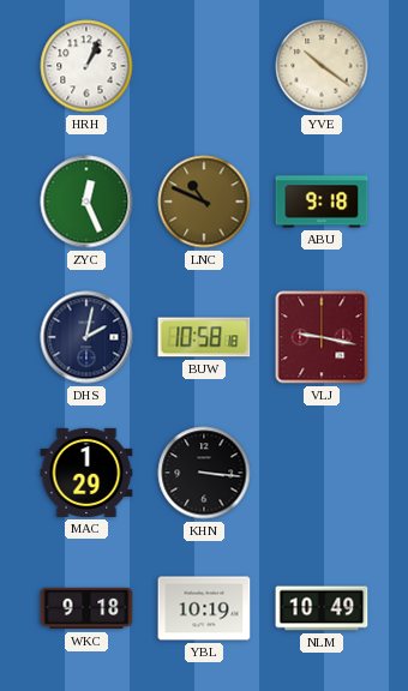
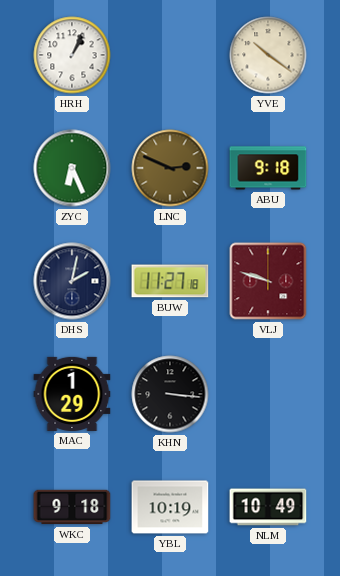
ZYC: 12:26 -> 6:26
LNC: 10:49 -> 2:49
BUW: 10:58 -> 11:27
VLJ: 9:17 -> 9:48
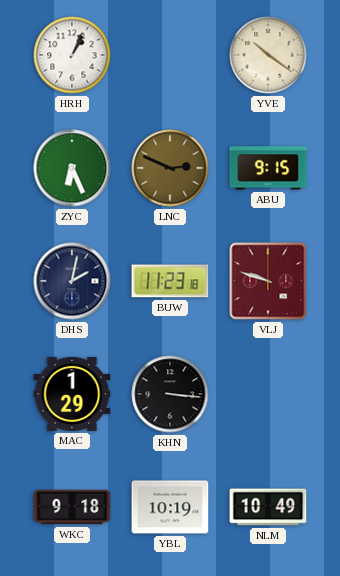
ABU: 9:18 -> 9:15
BUW: 11:27 -> 11:23
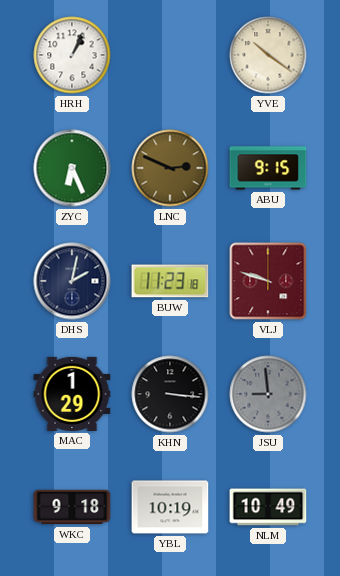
JSU: none -> 8:59
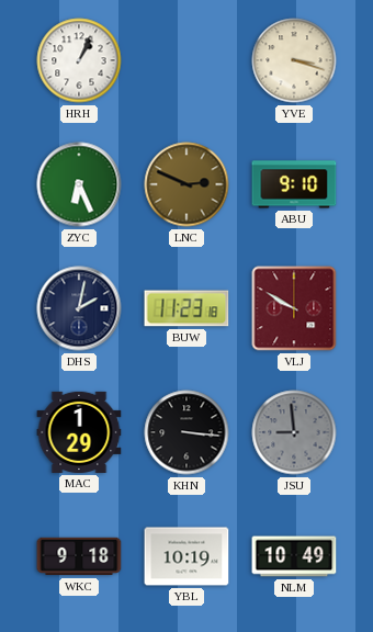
YVE: 10:21 -> 3:18
ABU: 9:15 -> 9:10
VLJ: 9:48 -> 9:50
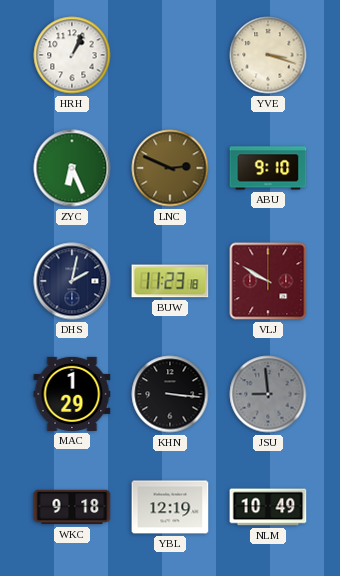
YBL: 10:19 -> 12:19
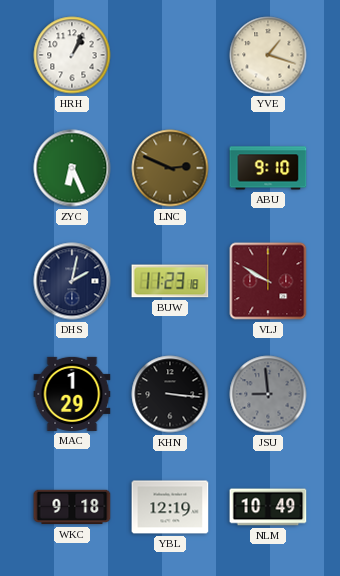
YVE: 3:18 -> 1:18
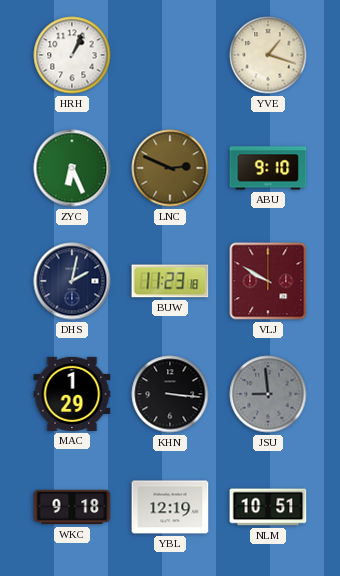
NLM: 10:49 -> 10:51
